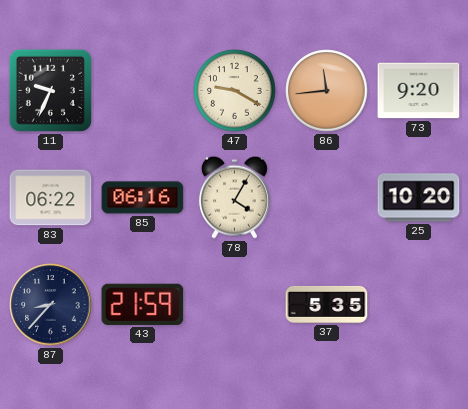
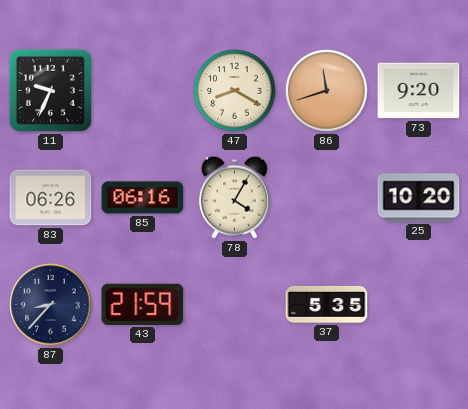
47: 9:20 -> 8:20
86: 11:44 -> 11:42
83: 06:22 -> 06:26
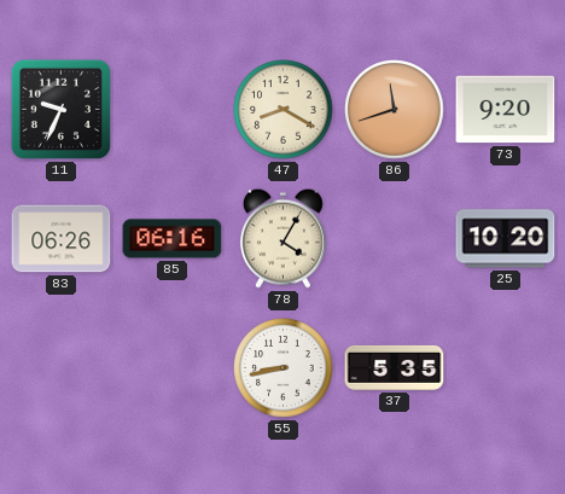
87: 8:37 -> none
43: 21:59 -> none
55: none -> 8:43
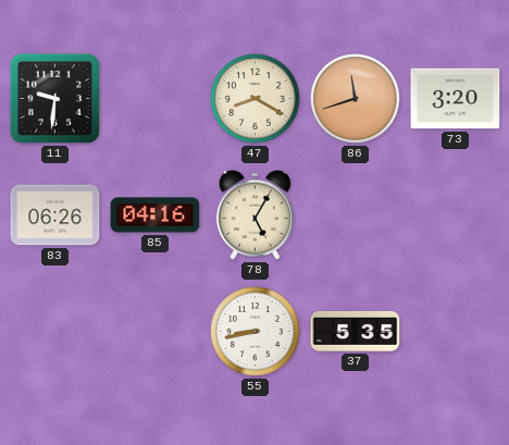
11: 9:34 -> 9:31
73: 9:20 -> 3:20
85: 06:16 -> 04:16
78: 4:05 -> 5:05
25: 10:20 -> none
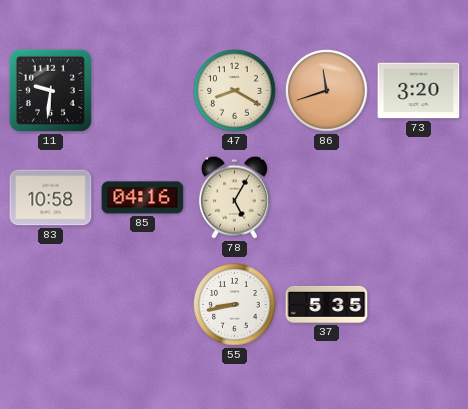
83: 06:26 -> 10:58
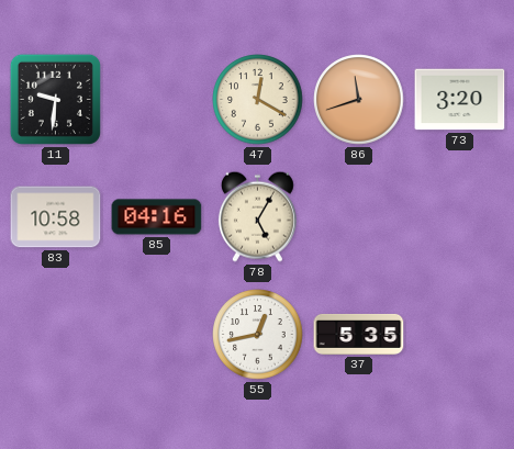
47: 8:20 -> 12:20
55: 8:43 -> 12:43
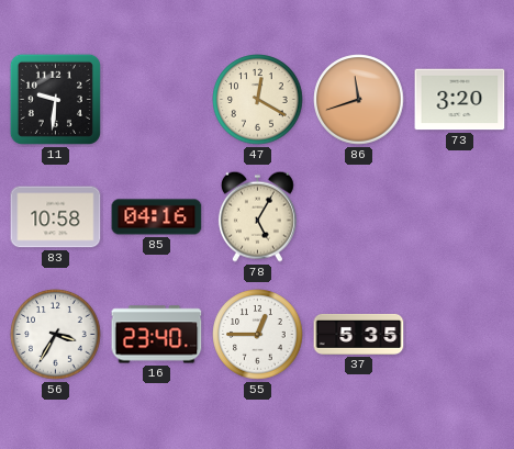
56: none -> 3:35
16: none -> 23:40
55: 12:43 -> 12:45
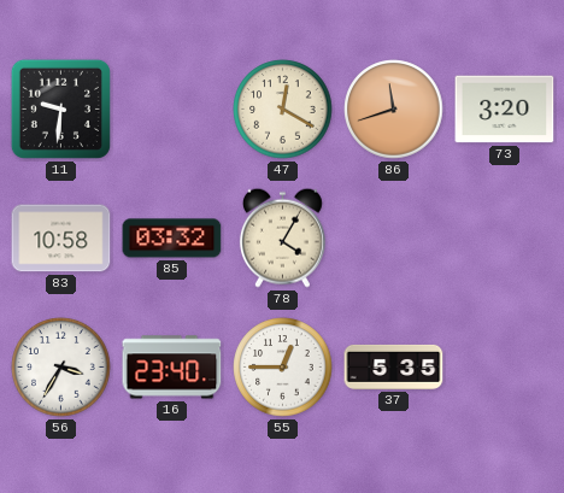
85: 04:16 -> 03:32
78: 5:05 -> 4:05
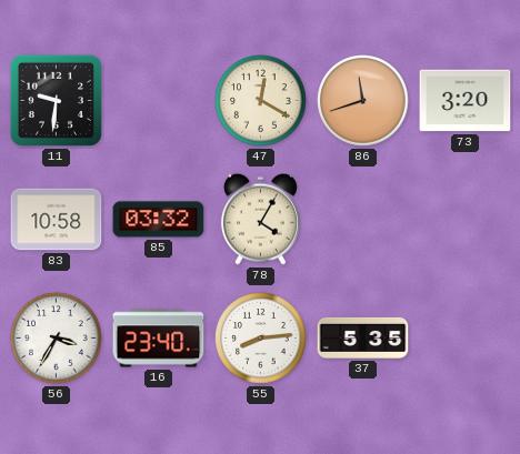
55: 12:45 -> 8:14
